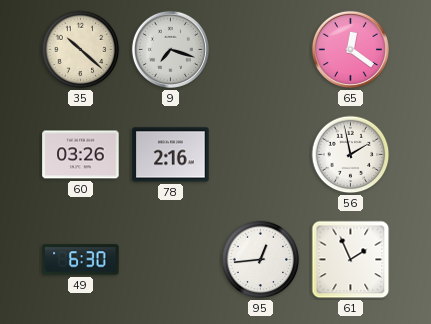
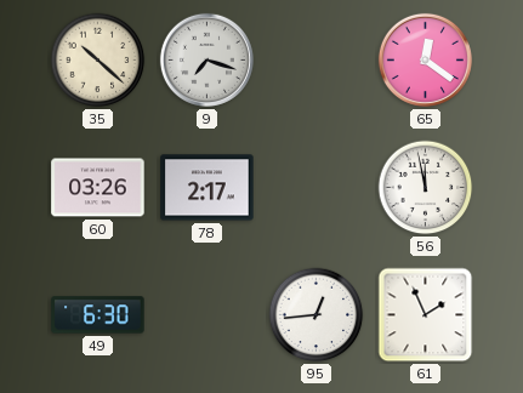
78: 2:16 -> 2:17
56: 1:58 -> 11:58
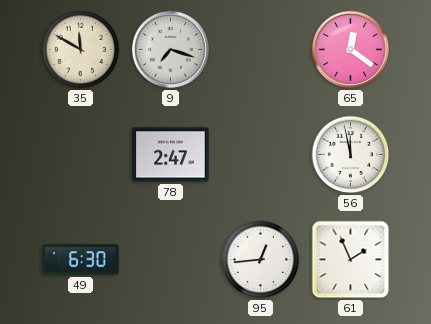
35: 10:22 -> 11:50
60: 03:26 -> none
78: 2:17 -> 2:47
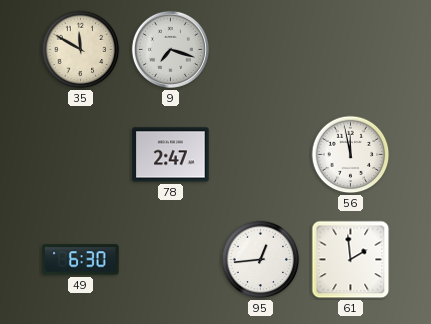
65: 12:21 -> none
61: 1:56 -> 1:59
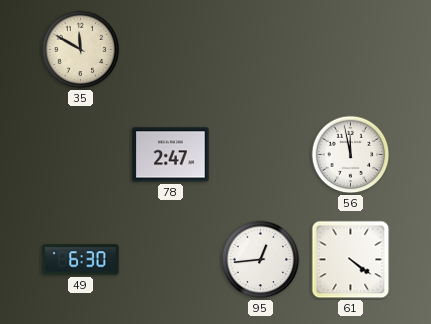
9: 7:18 -> none
61: 1:59 -> 4:21
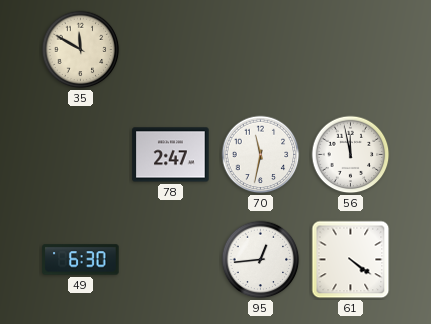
70: none -> 11:32
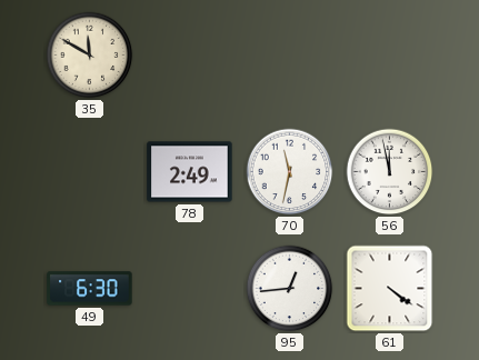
78: 2:47 -> 2:49
